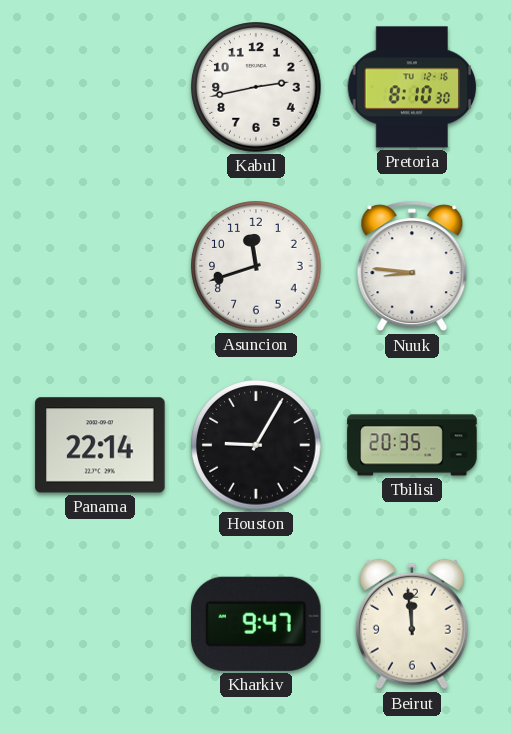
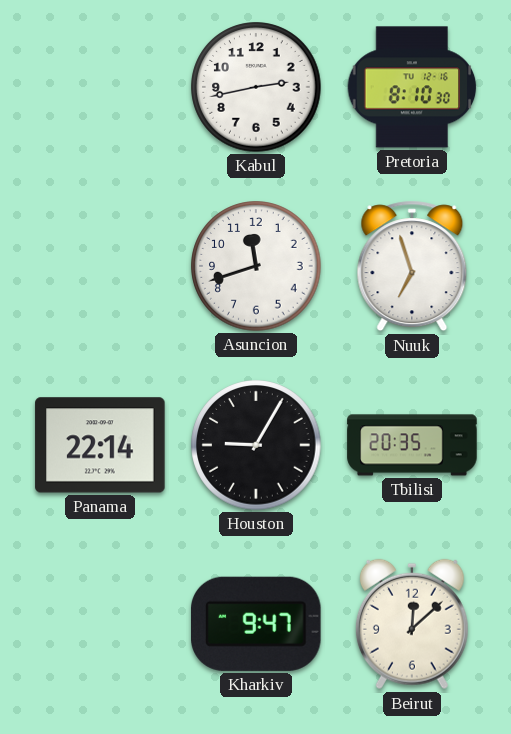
Nuuk: 8:46 -> 6:57
Beirut: 11:59 -> 12:08
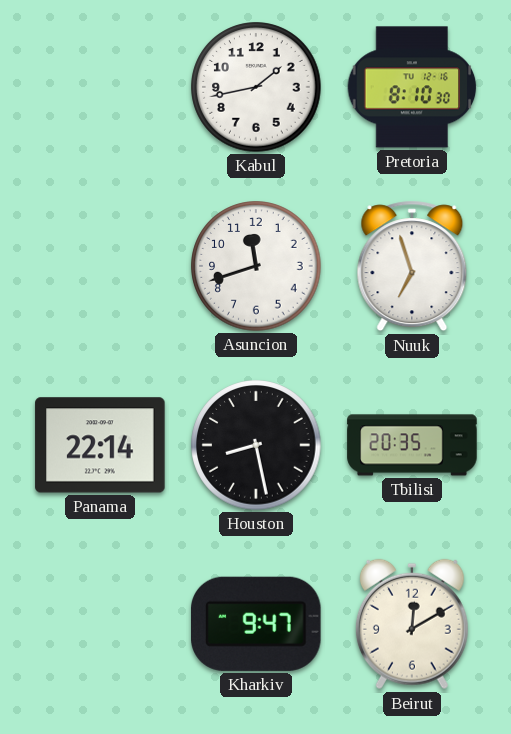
Kabul: 2:43 -> 1:43
Houston: 9:05 -> 8:28
Beirut: 12:08 -> 12:10
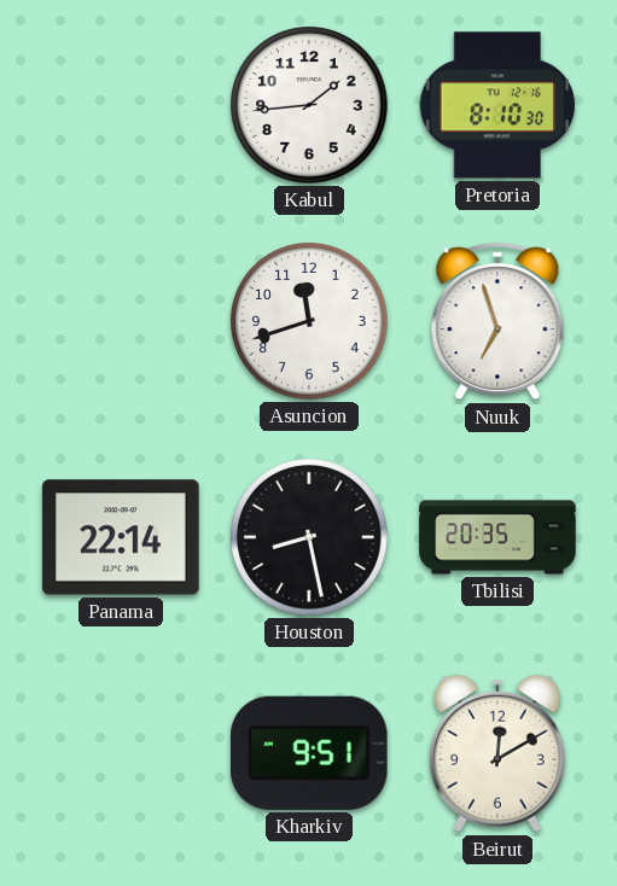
Kabul: 1:43 -> 1:44
Kharkiv: 9:47 -> 9:51
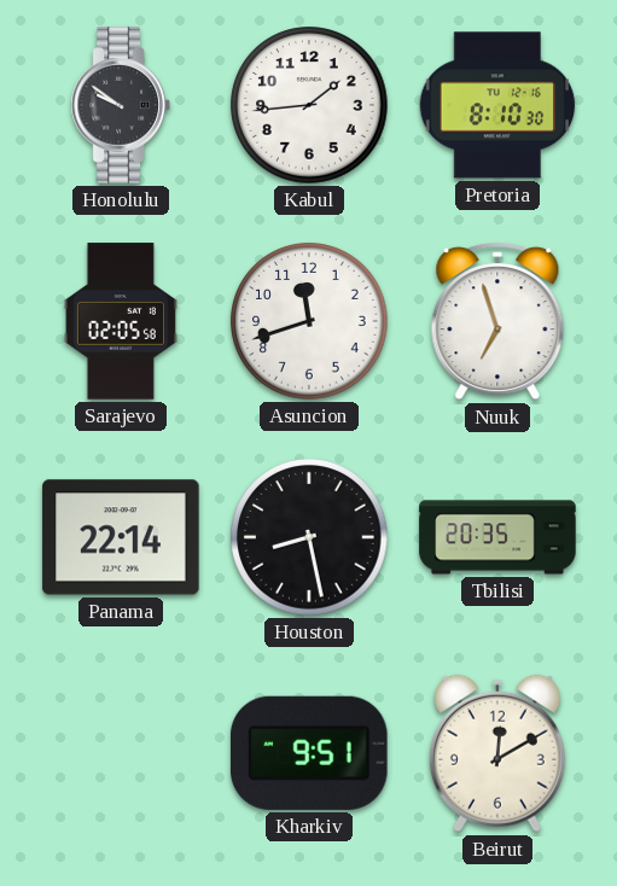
Honolulu: none -> 9:51
Sarajevo: none -> 02:05
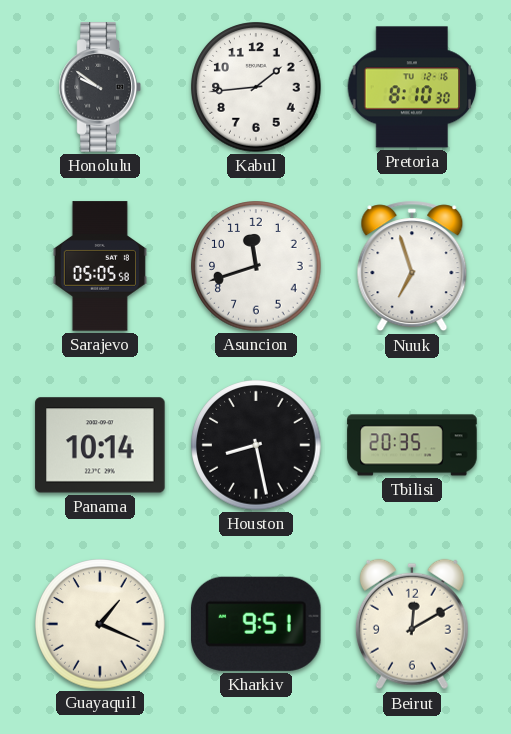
Sarajevo: 02:05 -> 05:05
Panama: 22:14 -> 10:14
Guayaquil: none -> 1:19
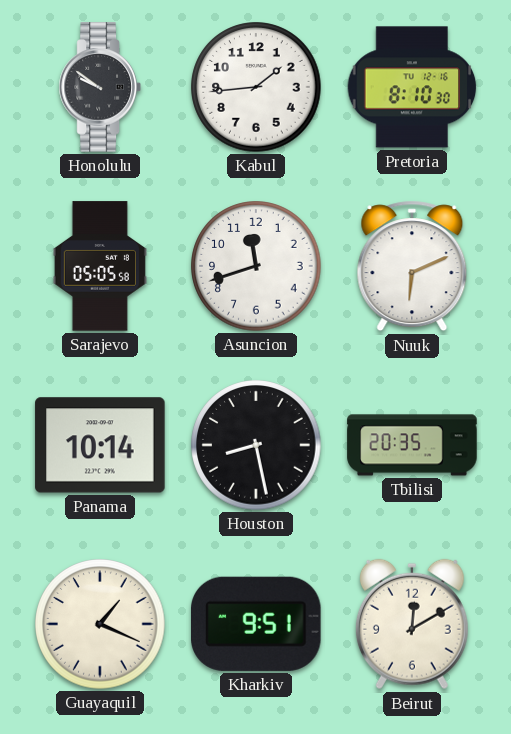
Nuuk: 6:57 -> 6:11
